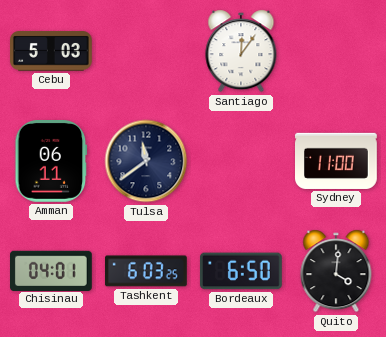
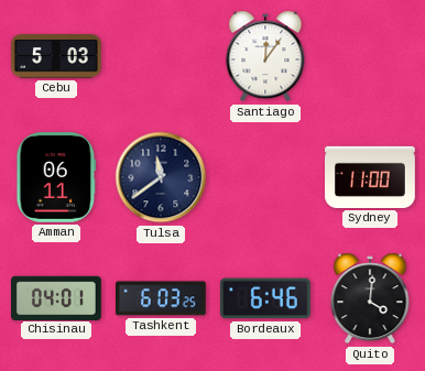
Bordeaux: 6:50 -> 6:46
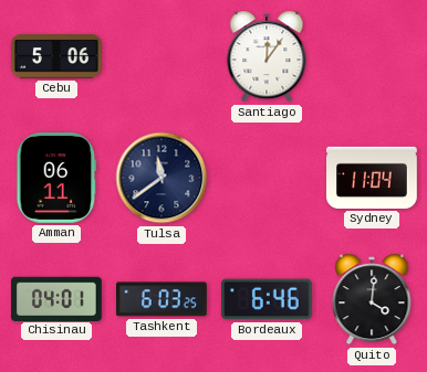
Cebu: 5:03 -> 5:06
Sydney: 11:00 -> 11:04
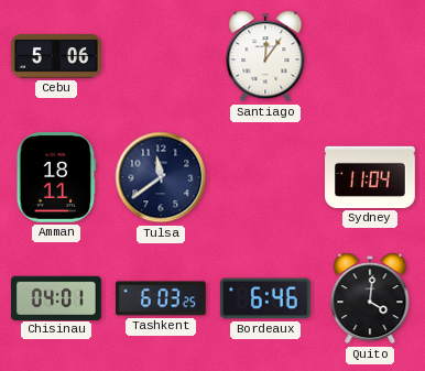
Amman: 06:11 -> 18:11
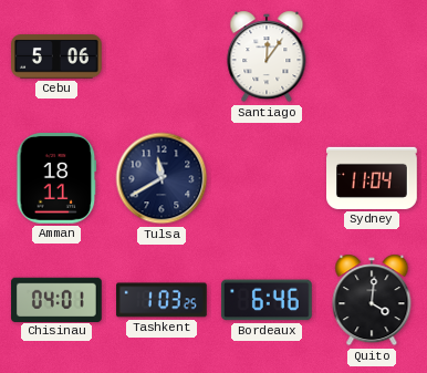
Tulsa: 11:39 -> 11:40
Tashkent: 6:03 -> 1:03
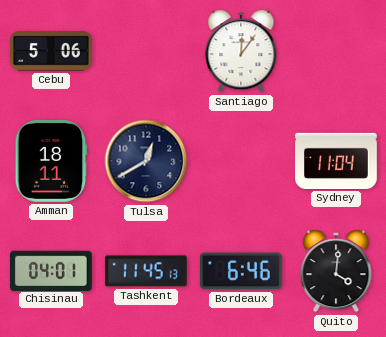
Tulsa: 11:40 -> 12:40
Tashkent: 1:03 -> 11:45
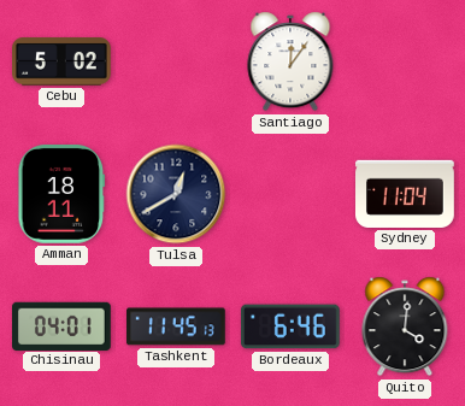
Cebu: 5:06 -> 5:02
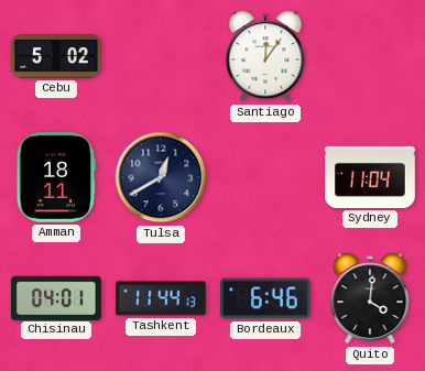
Tashkent: 11:45 -> 11:44
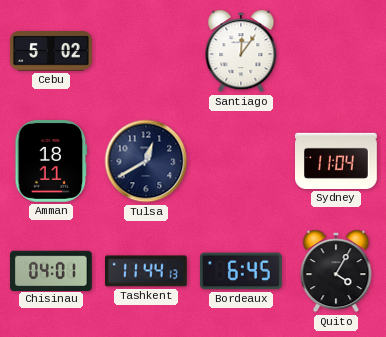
Bordeaux: 6:46 -> 6:45
Quito: 4:01 -> 4:05
